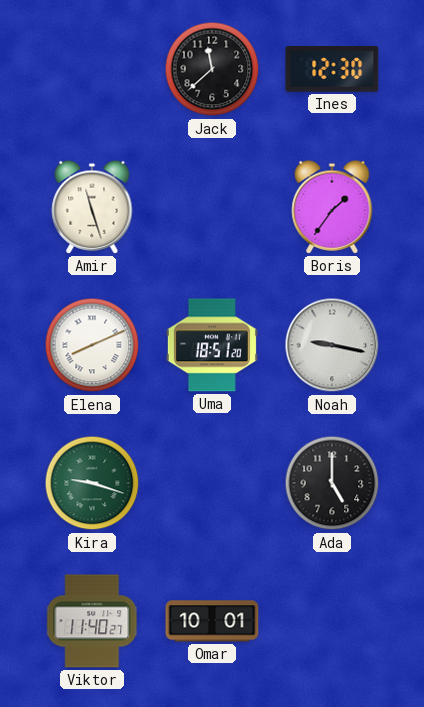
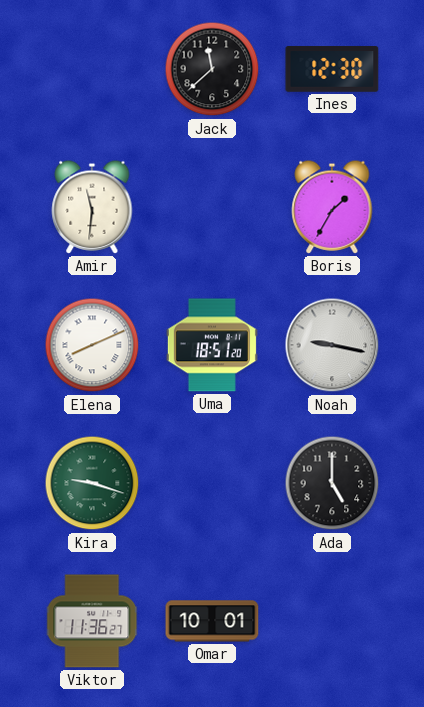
Amir: 11:27 -> 11:31
Boris: 1:36 -> 1:35
Viktor: 11:40 -> 11:36
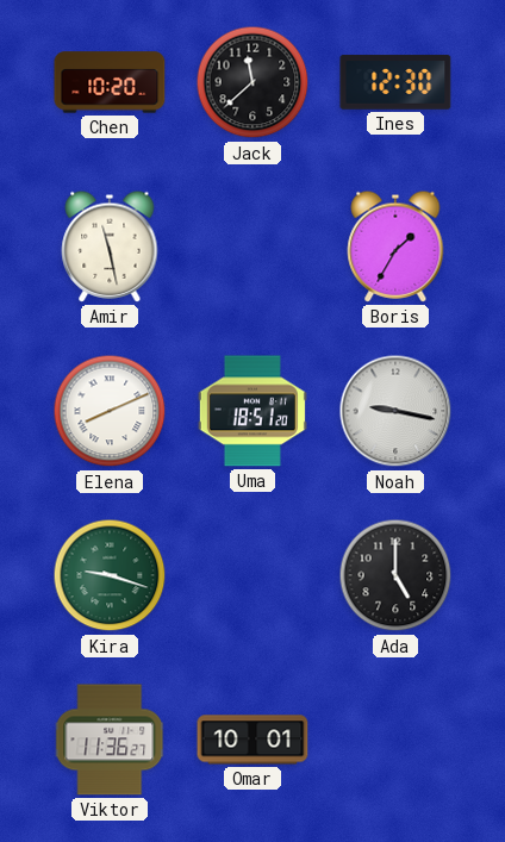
Chen: none -> 10:20
Amir: 11:31 -> 11:28
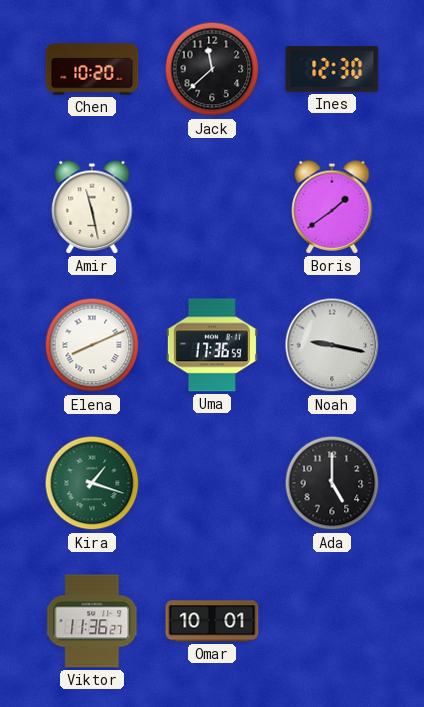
Boris: 1:35 -> 1:39
Uma: 18:51 -> 17:36
Kira: 9:18 -> 1:18
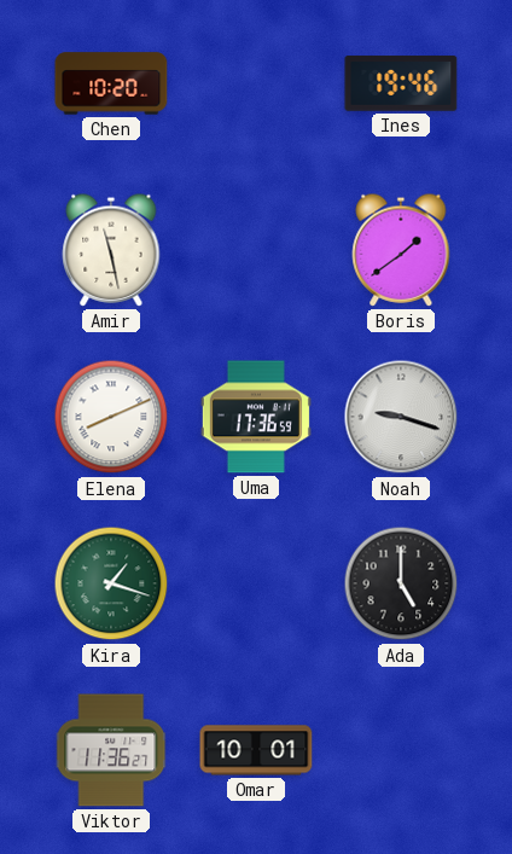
Jack: 11:38 -> none
Ines: 12:30 -> 19:46
Noah: 9:17 -> 9:18
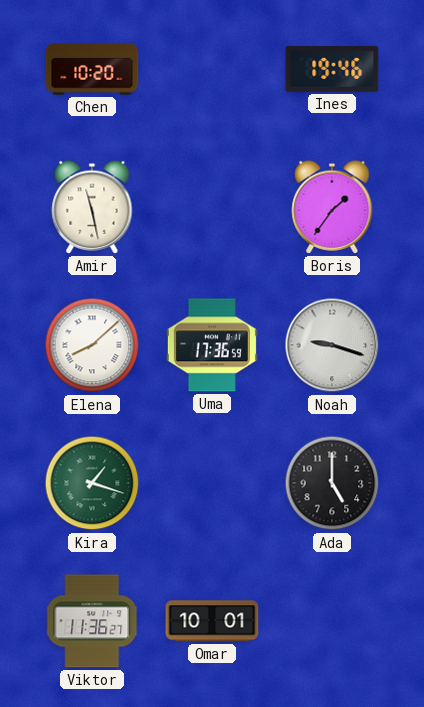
Boris: 1:39 -> 1:36
Elena: 8:11 -> 8:08
